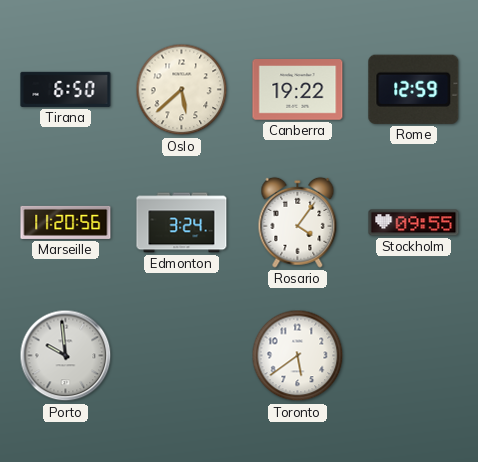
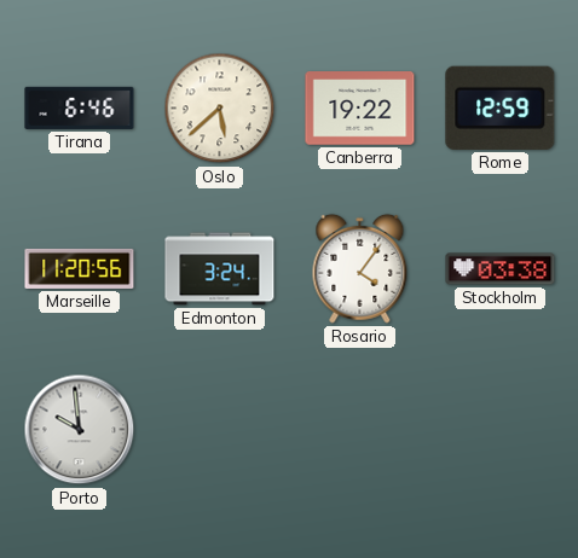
Tirana: 6:50 -> 6:46
Stockholm: 09:55 -> 03:38
Toronto: 5:39 -> none
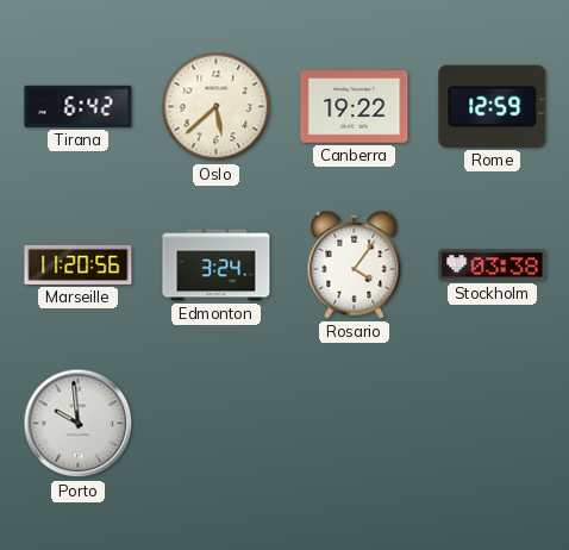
Tirana: 6:46 -> 6:42
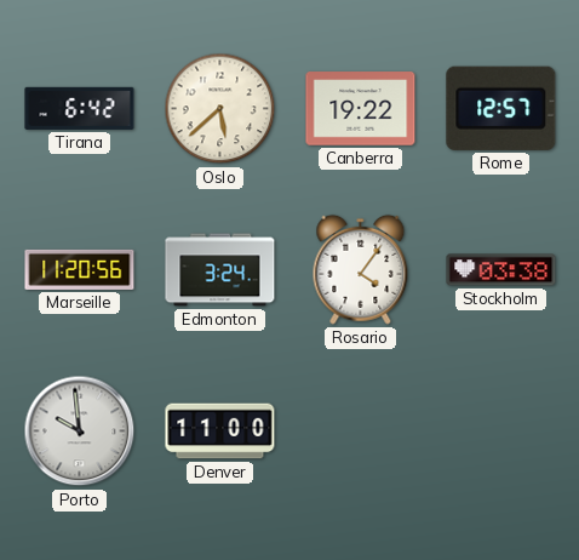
Rome: 12:59 -> 12:57
Denver: none -> 11:00
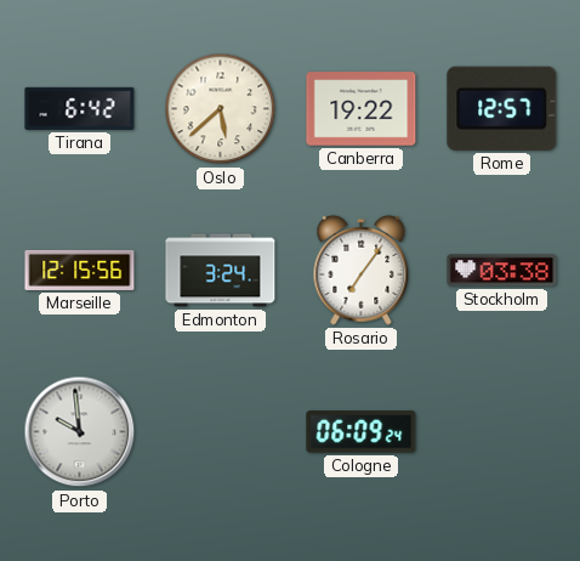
Marseille: 11:20 -> 12:15
Rosario: 4:06 -> 7:06
Denver: 11:00 -> none
Cologne: none -> 06:09
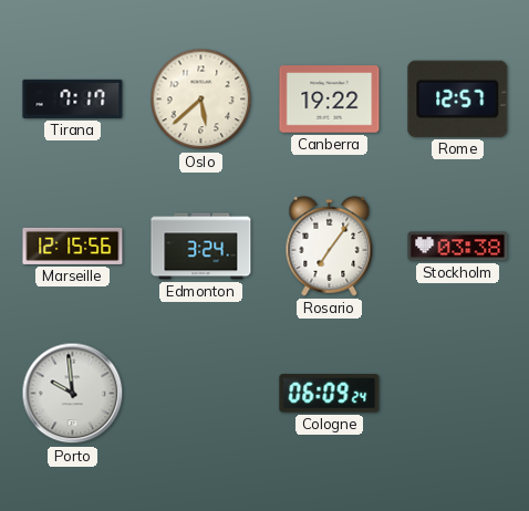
Tirana: 6:42 -> 7:17
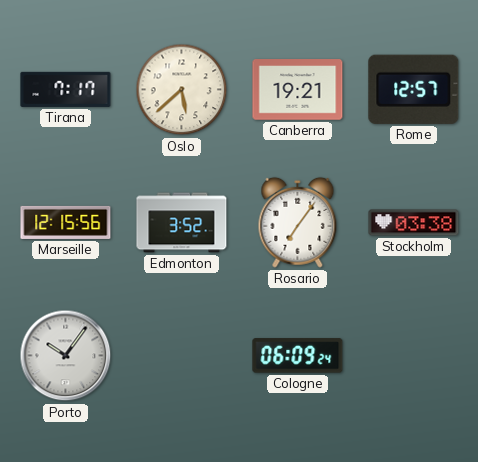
Canberra: 19:22 -> 19:21
Edmonton: 3:24 -> 3:52
Porto: 9:59 -> 10:06
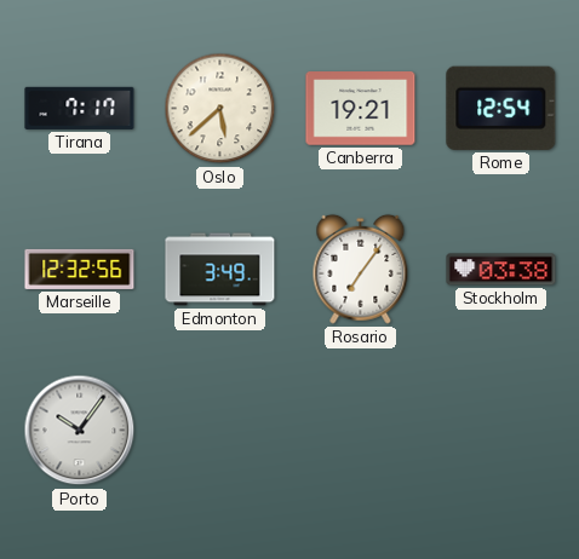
Rome: 12:57 -> 12:54
Marseille: 12:15 -> 12:32
Edmonton: 3:52 -> 3:49
Cologne: 06:09 -> none
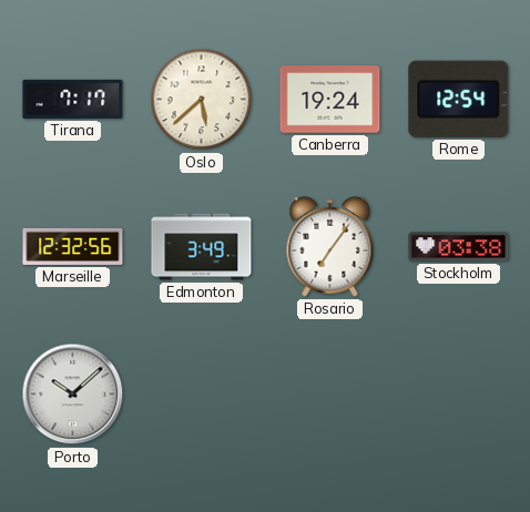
Canberra: 19:21 -> 19:24
Porto: 10:06 -> 10:08
